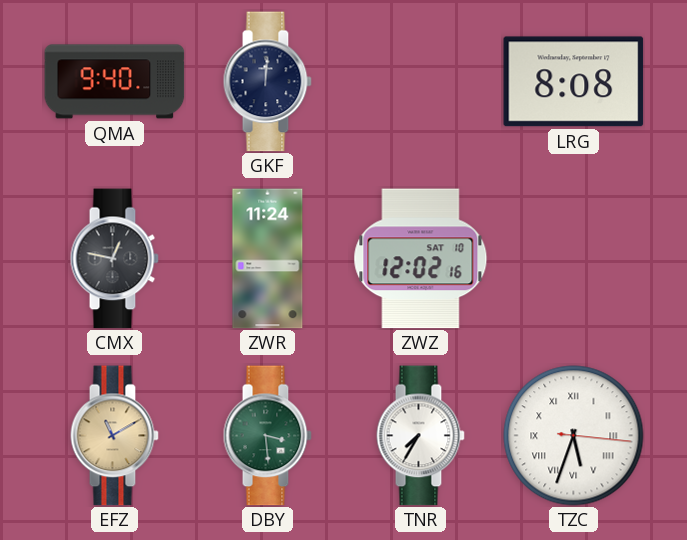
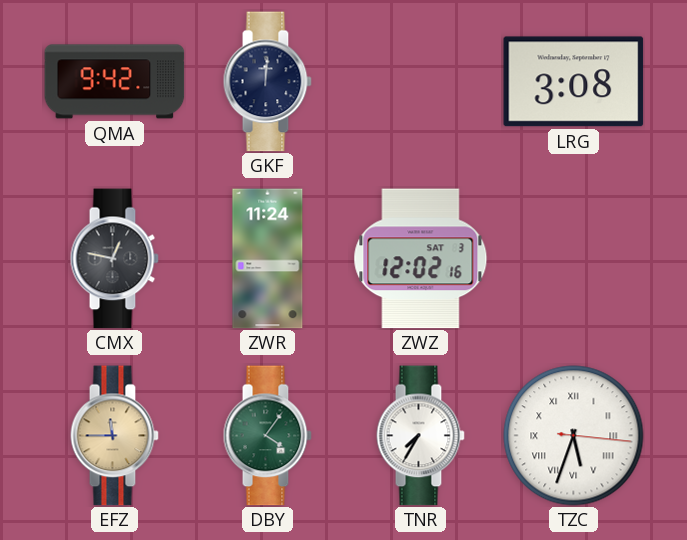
QMA: 9:40 -> 9:42
LRG: 8:08 -> 3:08
ZWZ date: SAT 10 -> SAT 3
EFZ: 11:10 -> 11:45
DBY: 3:29 -> 4:06
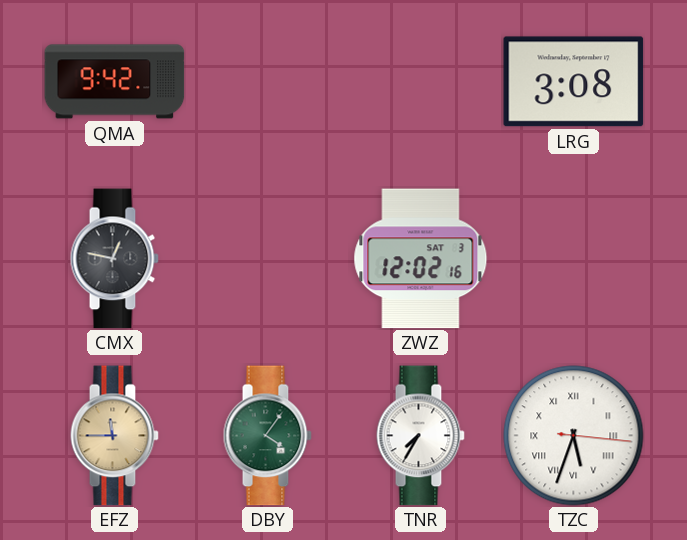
GKF: 12:01 -> none
ZWR: 11:24 -> none
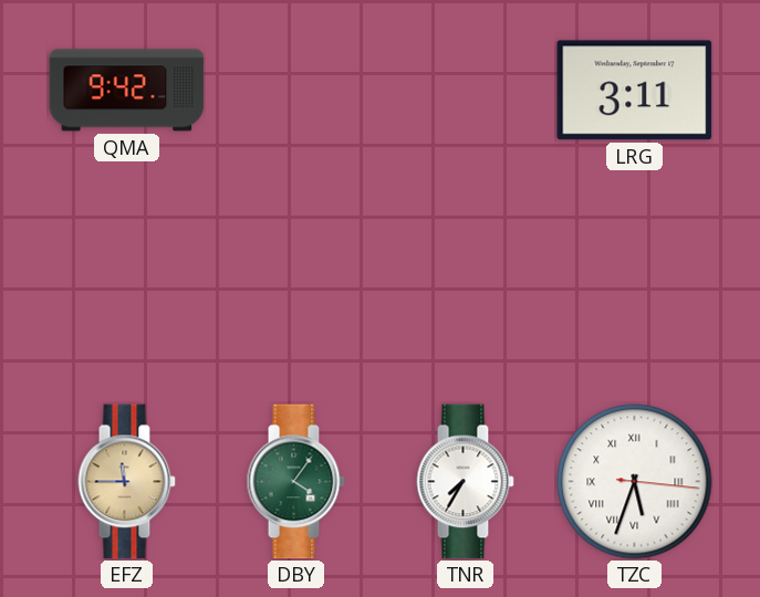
LRG: 3:08 -> 3:11
CMX: 12:47 -> none
ZWZ: 12:02 -> none
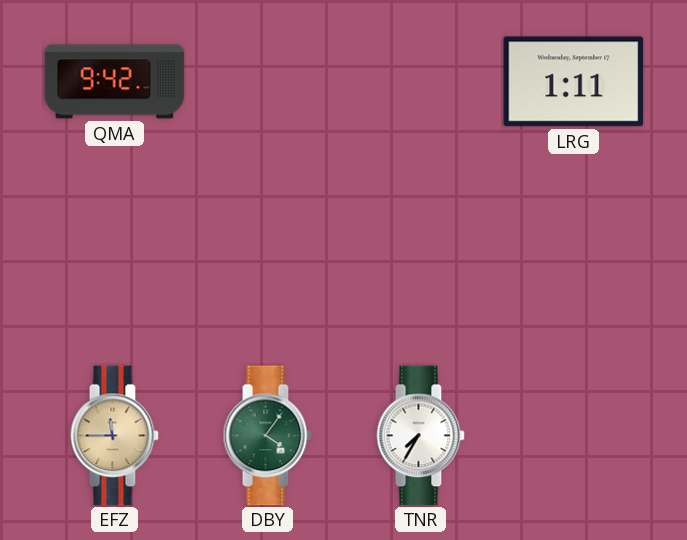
LRG: 3:11 -> 1:11
TZC: 5:33 -> none
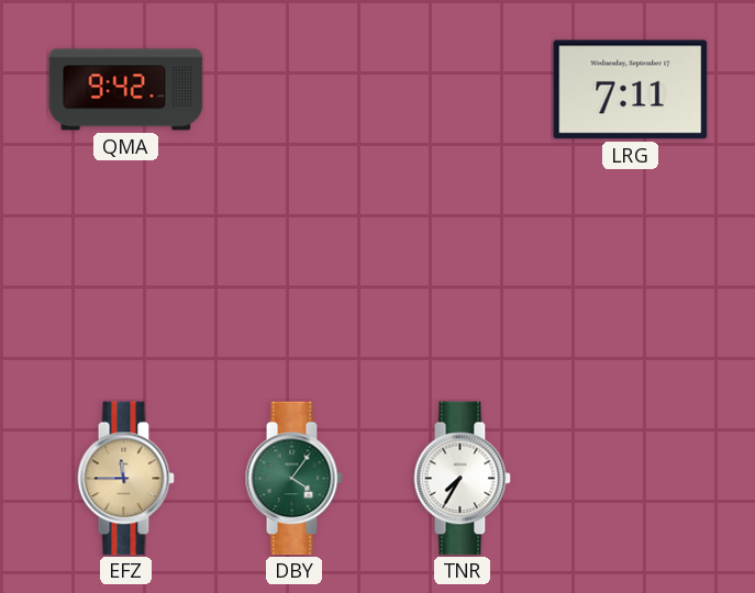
LRG: 1:11 -> 7:11
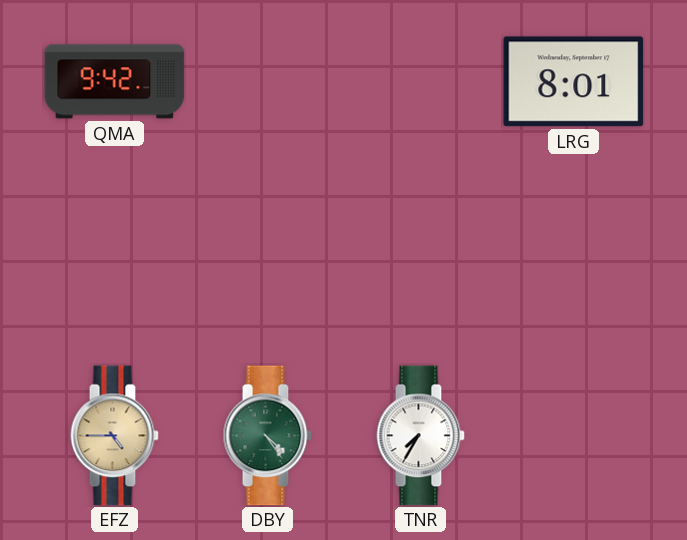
LRG: 7:11 -> 8:01
EFZ: 11:45 -> 4:45
DBY: 4:06 -> 4:24
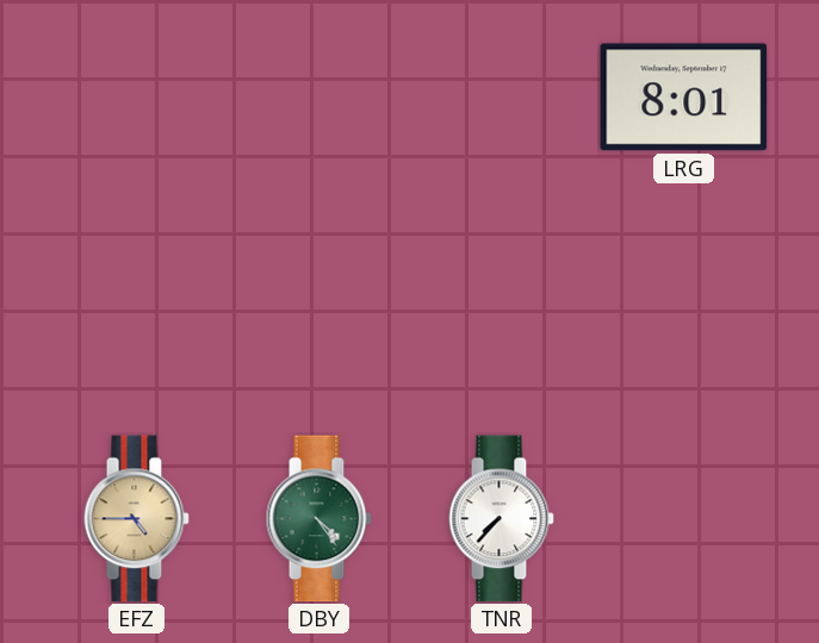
QMA: 9:42 -> none
TNR: 7:35 -> 7:37
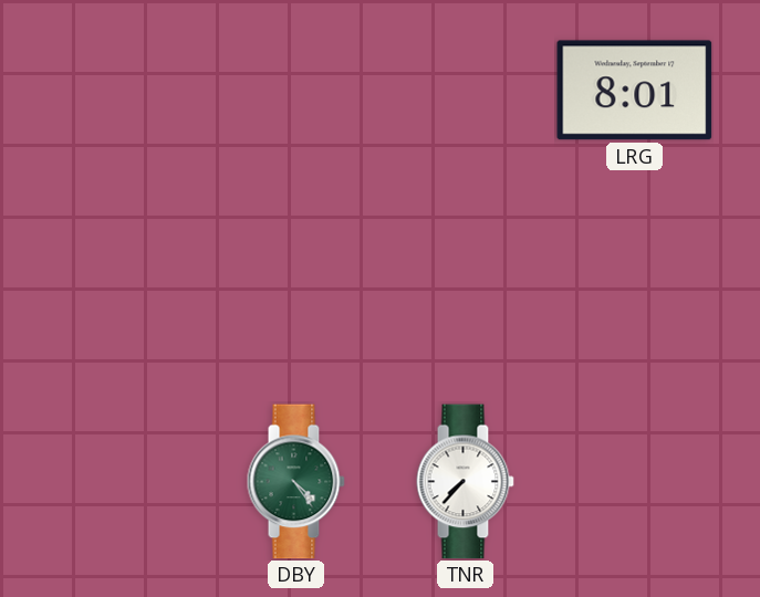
EFZ: 4:45 -> none
